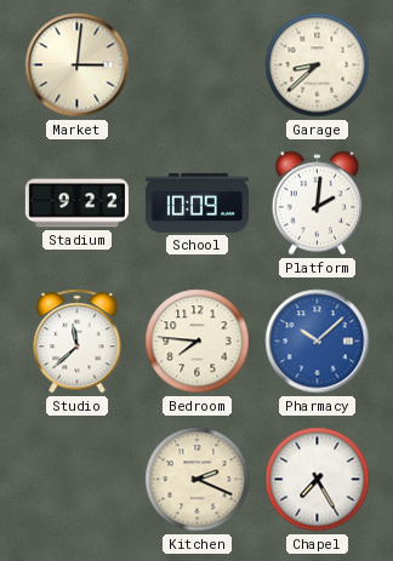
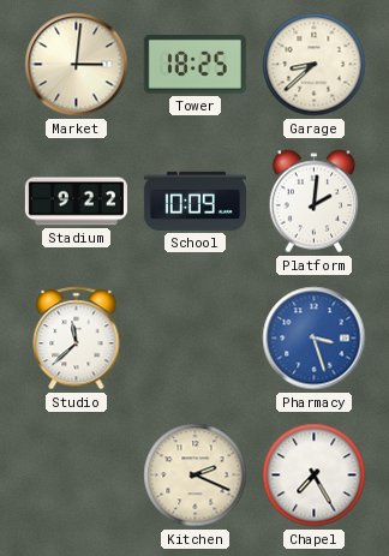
Tower: none -> 18:25
Bedroom: 7:46 -> none
Pharmacy: 10:08 -> 3:27
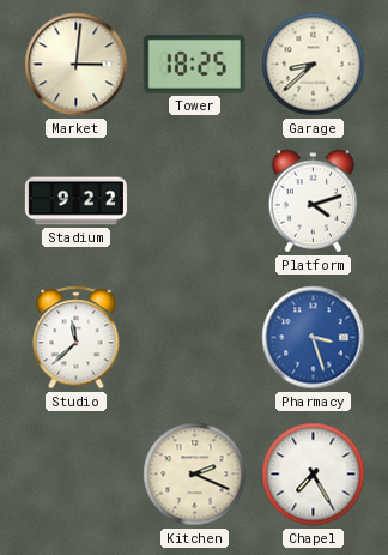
School: 10:09 -> none
Platform: 2:01 -> 4:12
